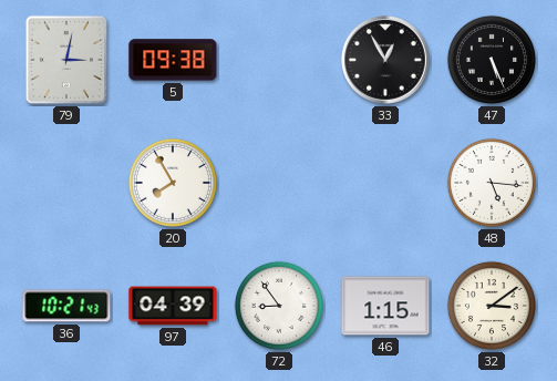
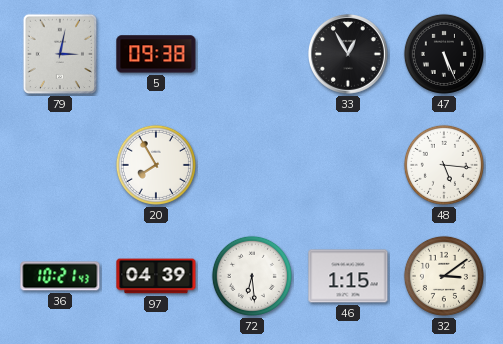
72: 8:54 -> 6:29
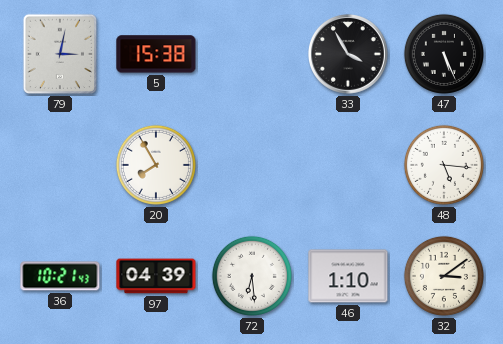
5: 09:38 -> 15:38
33: 12:55 -> 3:55
46: 1:15 -> 1:10
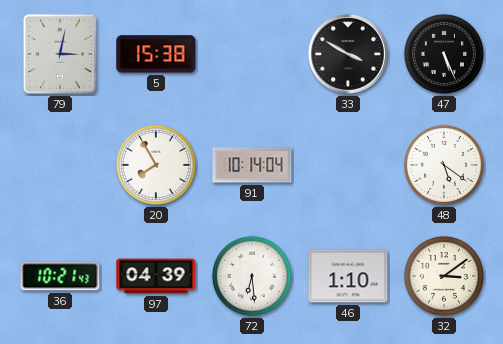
33: 3:55 -> 3:50
91: none -> 10:14
48: 5:16 -> 5:21
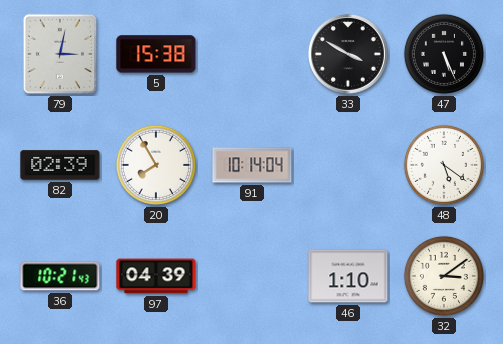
82: none -> 02:39
72: 6:29 -> none
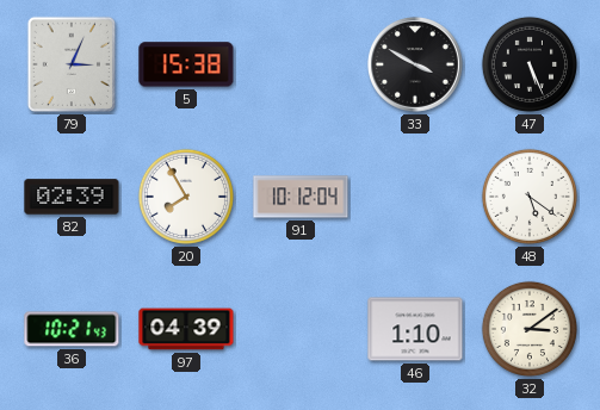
79: 3:02 -> 3:04
91: 10:14 -> 10:12
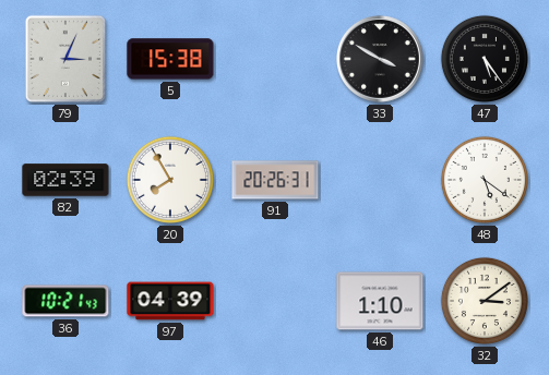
47: 5:26 -> 5:24
91: 10:12 -> 20:26
